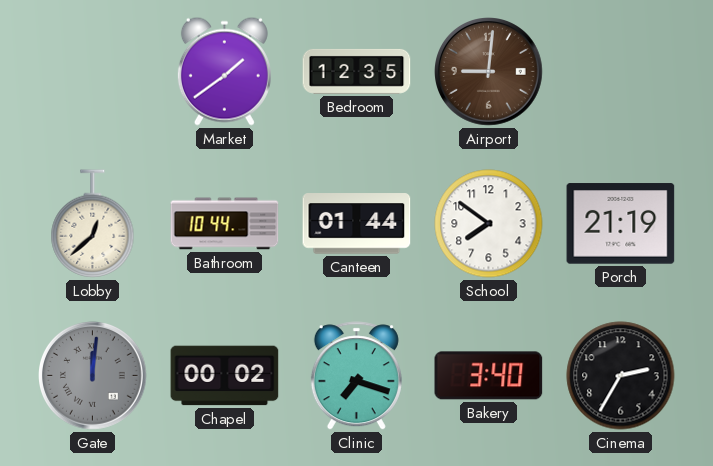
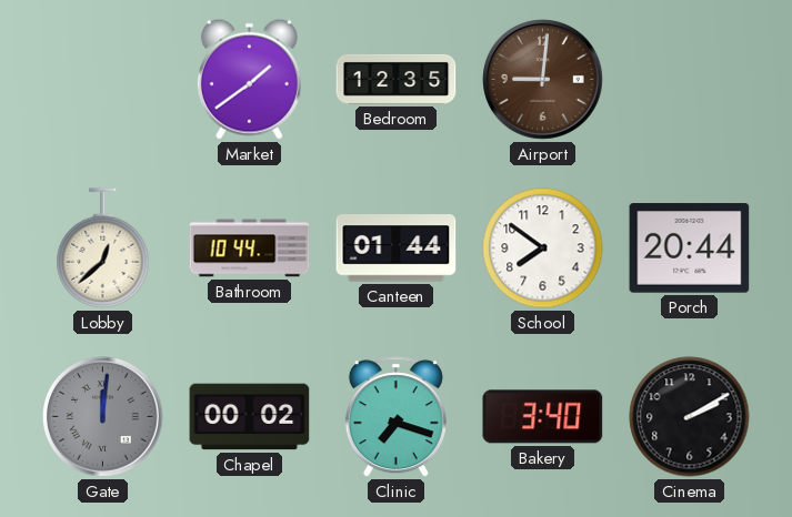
Porch: 21:19 -> 20:44
Cinema: 2:35 -> 2:10
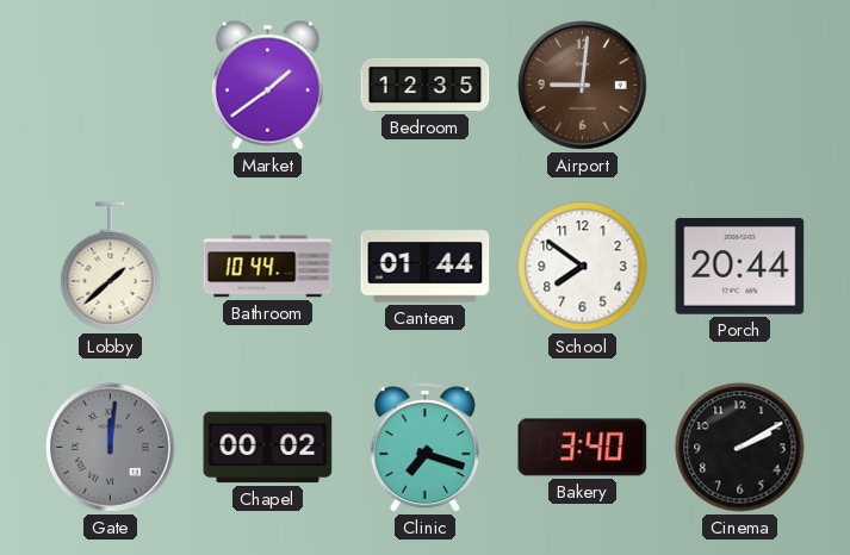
Lobby: 12:38 -> 1:38
